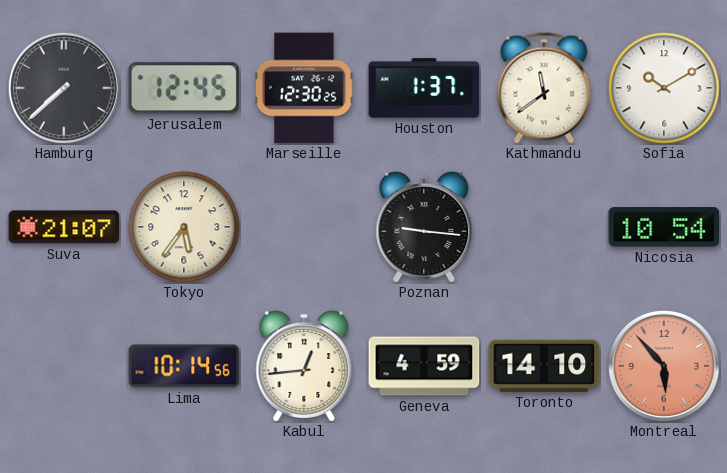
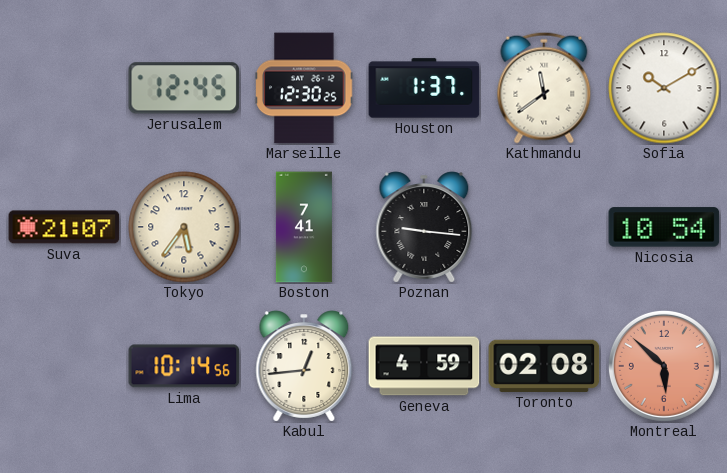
Hamburg: 7:38 -> none
Boston: none -> 7:41
Toronto: 14:10 -> 02:08
Montreal: 5:53 -> 5:52
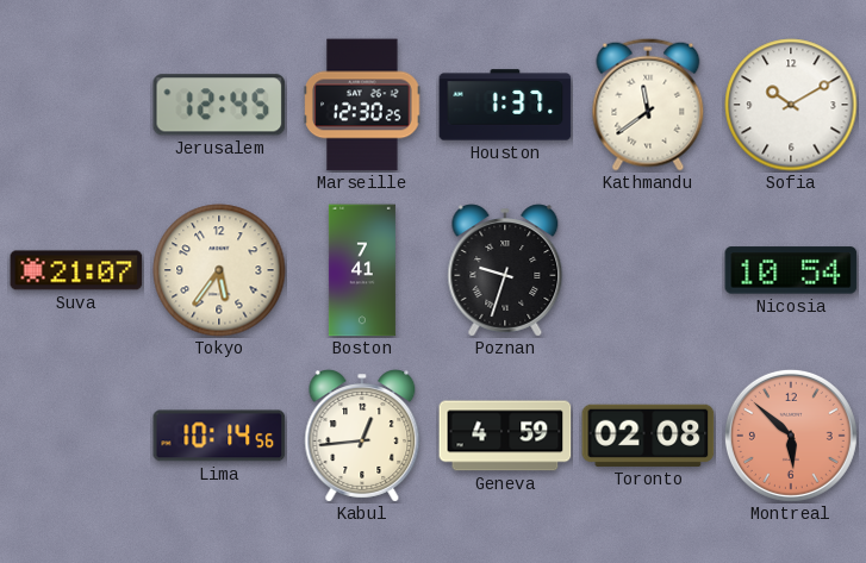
Poznan: 9:16 -> 9:33
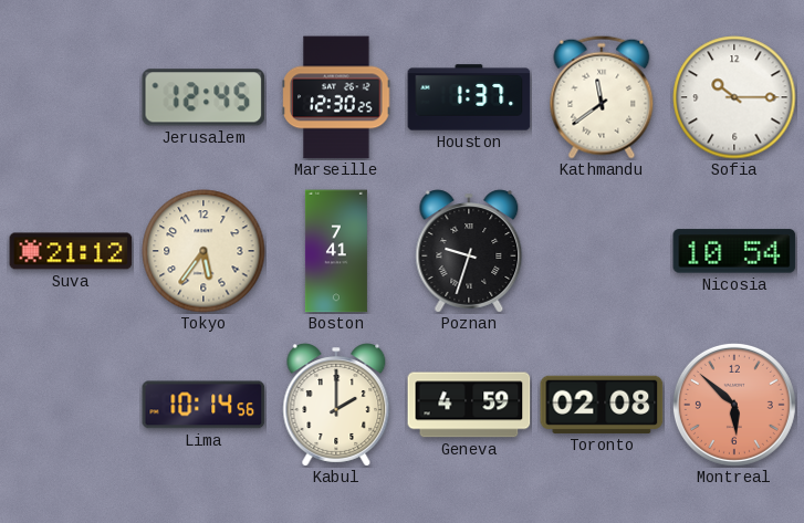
Sofia: 10:10 -> 10:15
Suva: 21:07 -> 21:12
Kabul: 12:44 -> 2:00
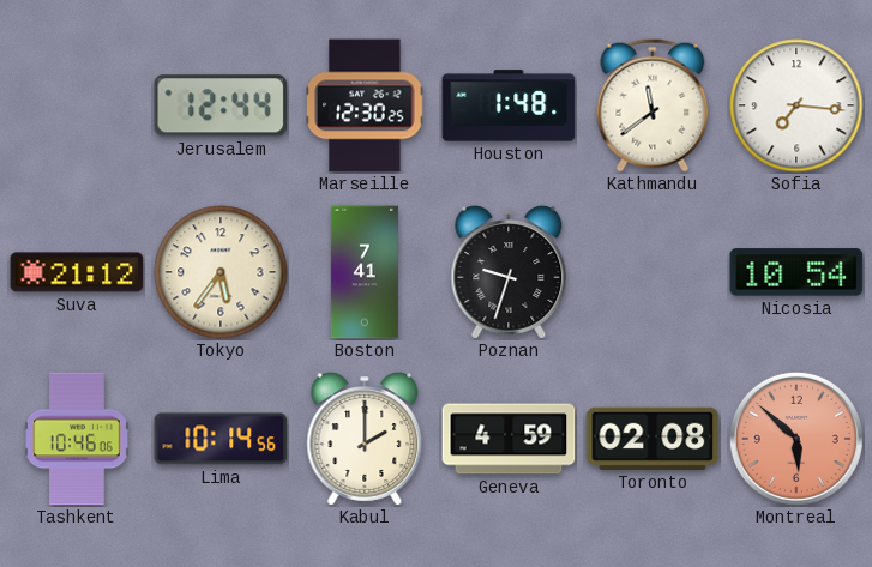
Jerusalem: 12:45 -> 12:44
Houston: 1:37 -> 1:48
Sofia: 10:15 -> 7:16
Tashkent: none -> 10:46
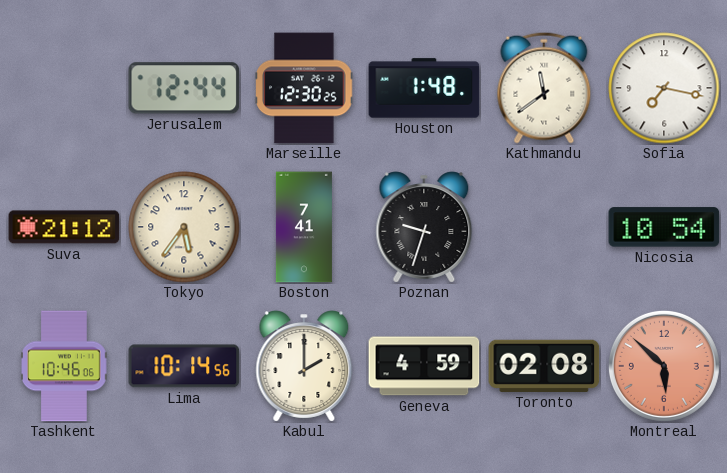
Sofia: 7:16 -> 7:17
